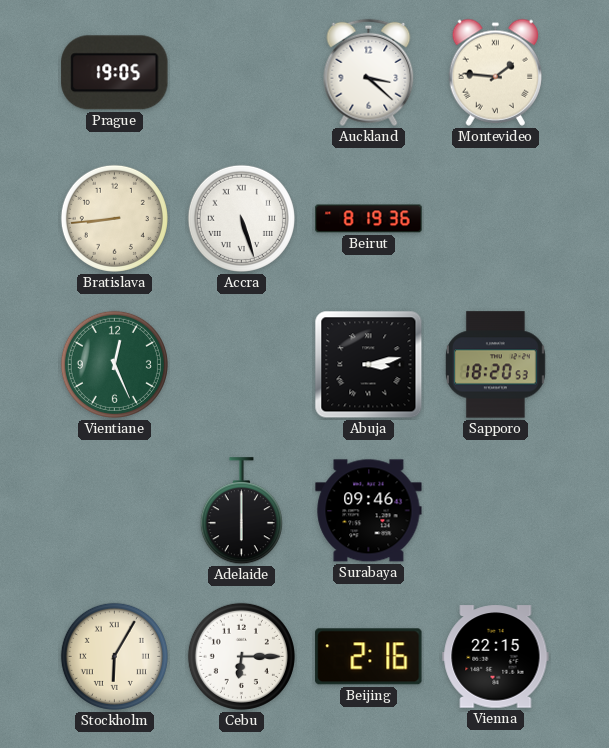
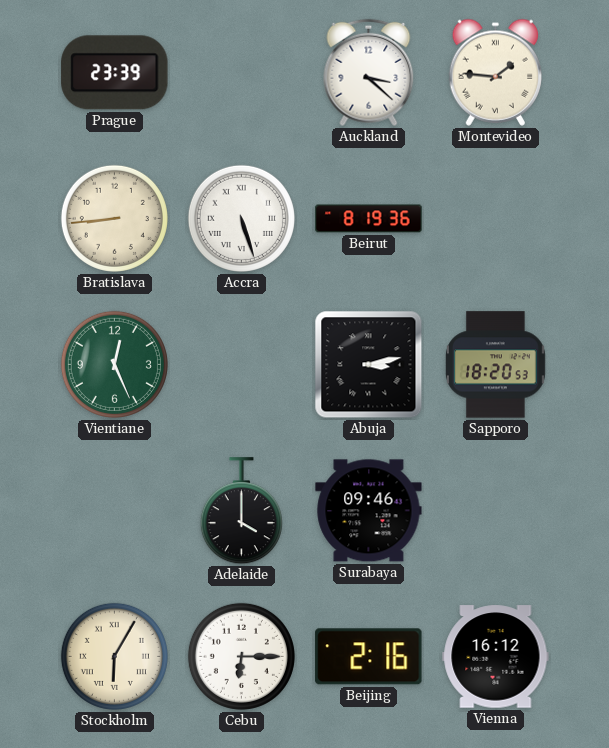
Prague: 19:05 -> 23:39
Adelaide: 6:00 -> 4:00
Vienna: 22:15 -> 16:12
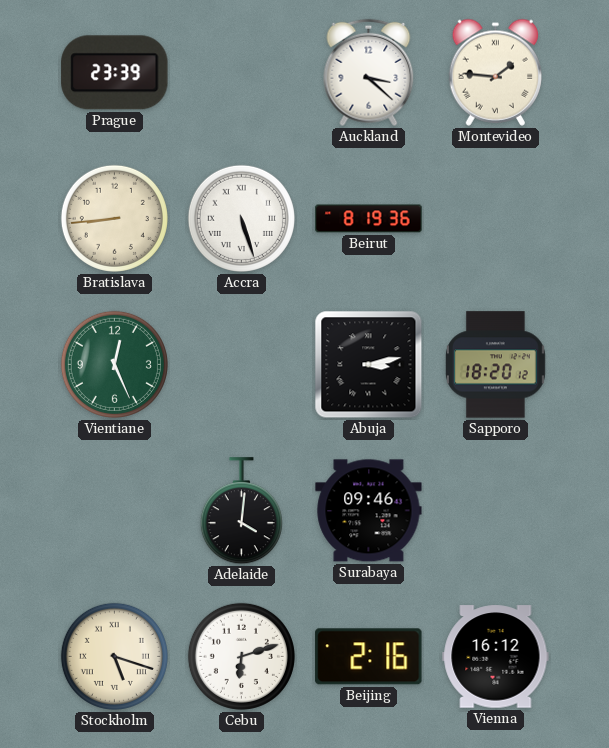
Sapporo: 18:20:53 -> 18:20:12
Adelaide: 4:00 -> 4:01
Stockholm: 6:05 -> 5:18
Cebu: 6:15 -> 6:12
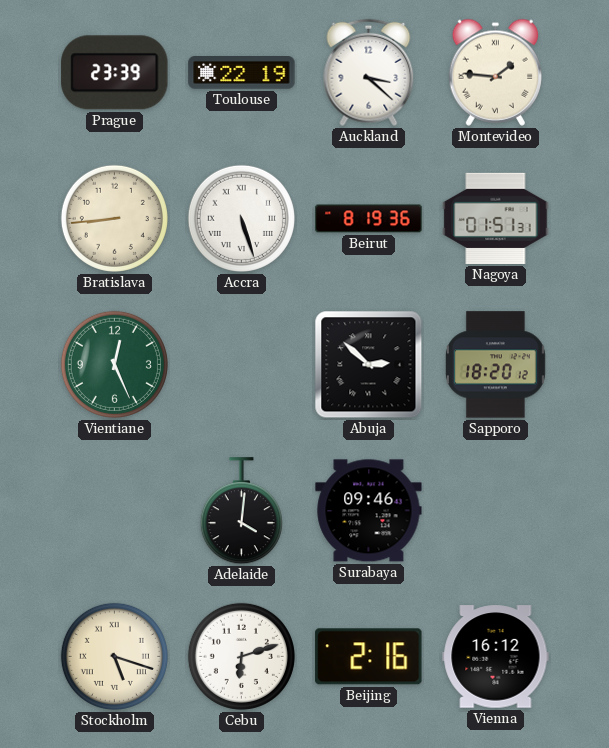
Toulouse: none -> 22:19
Nagoya: none -> 01:51
Abuja: 3:13 -> 2:52
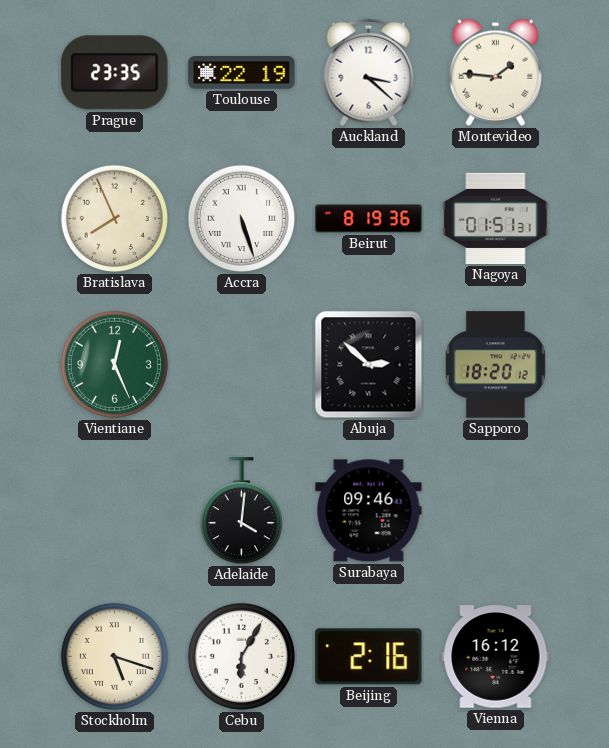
Prague: 23:39 -> 23:35
Bratislava: 8:44 -> 7:56
Cebu: 6:12 -> 6:05
